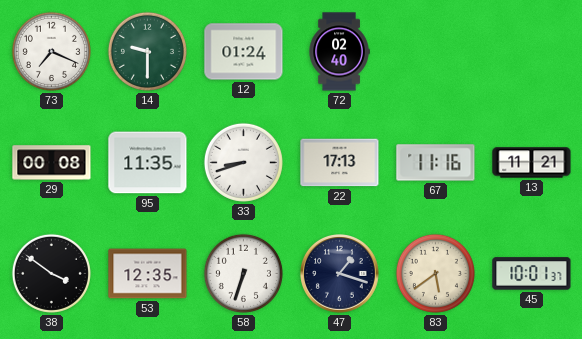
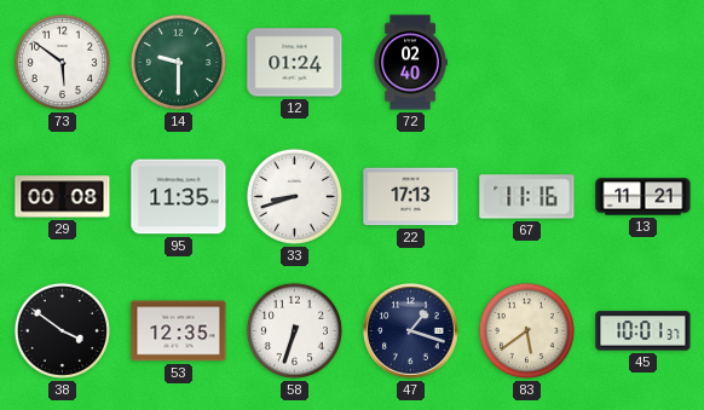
73: 7:19 -> 5:51
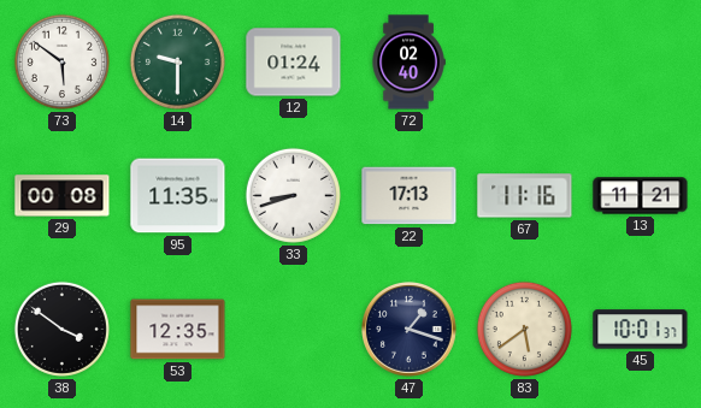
58: 6:33 -> none
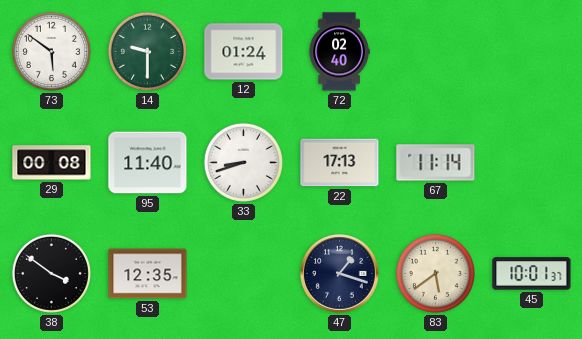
95: 11:35 -> 11:40
67: 11:16 -> 11:14
13: 11:21 -> none
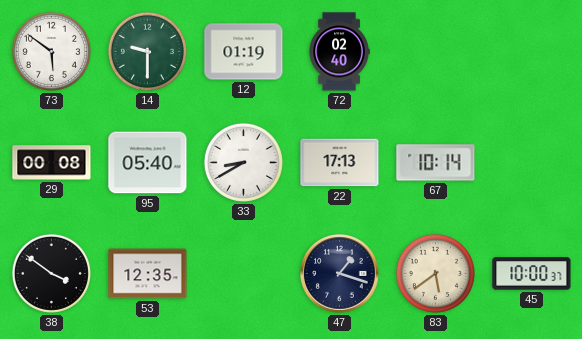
12: 01:24 -> 01:19
95: 11:40 -> 05:40
33: 8:42 -> 8:40
67: 11:14 -> 10:14
45: 10:01 -> 10:00
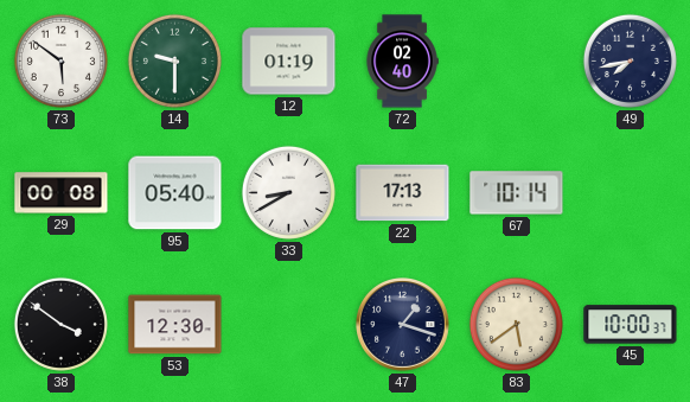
49: none -> 7:43
53: 12:35 -> 12:30
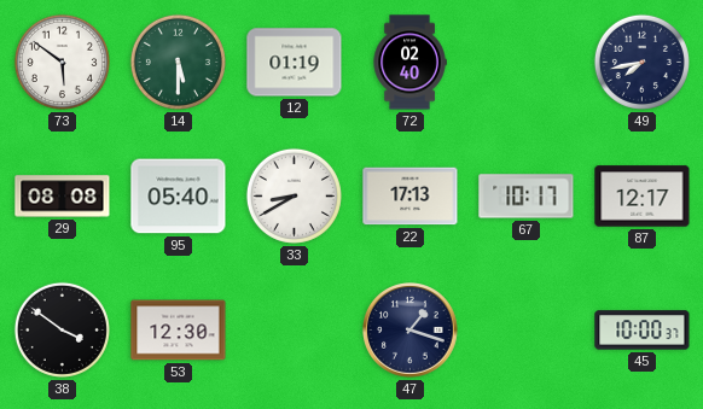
14: 9:30 -> 5:30
29: 00:08 -> 08:08
67: 10:14 -> 10:17
87: none -> 12:17
83: 5:39 -> none
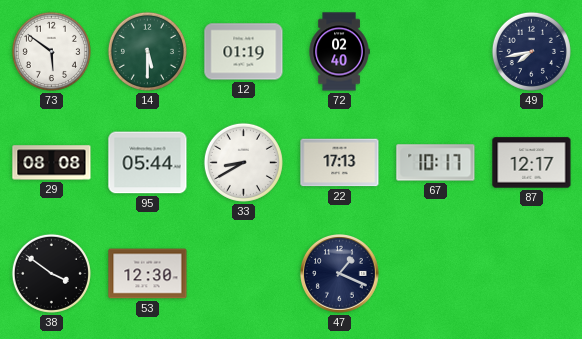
95: 05:40 -> 05:44
47: 1:18 -> 1:19
45: 10:00 -> none
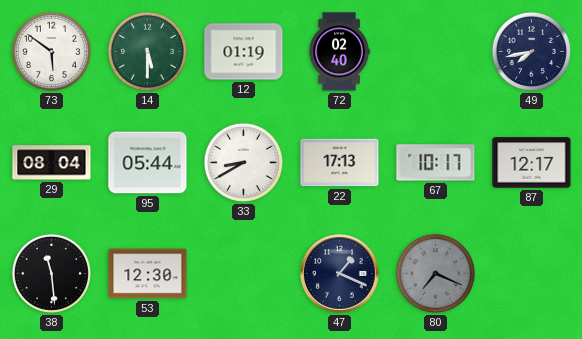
29: 08:08 -> 08:04
38: 3:51 -> 11:29
80: none -> 7:19
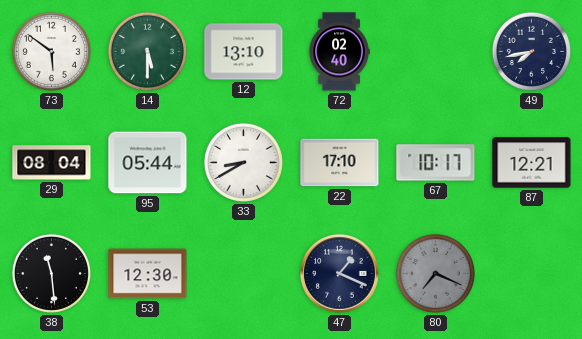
12: 01:19 -> 13:10
22: 17:13 -> 17:10
87: 12:17 -> 12:21
